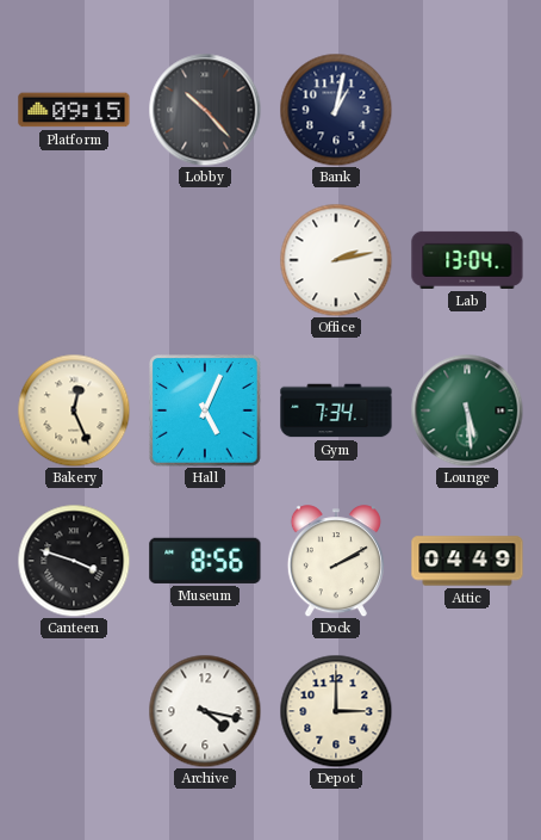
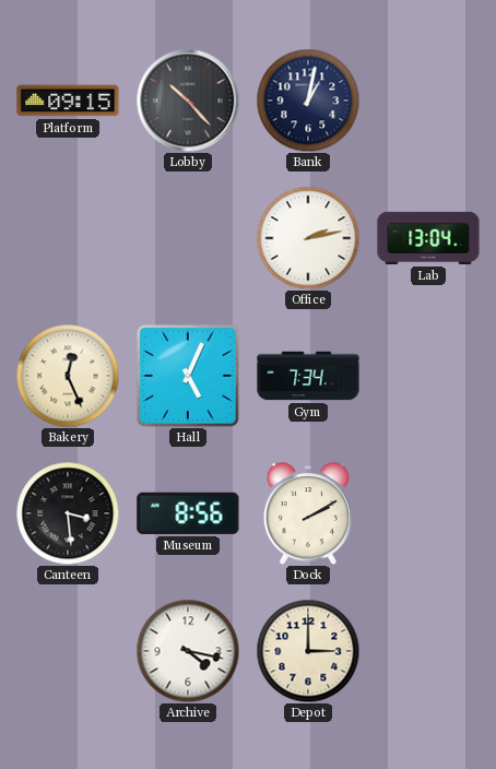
Lounge: 5:29 -> none
Canteen: 3:48 -> 3:29
Attic: 04:49 -> none
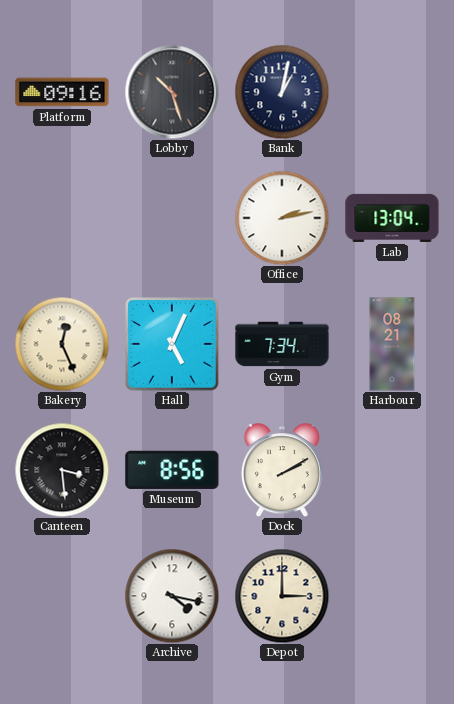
Platform: 09:15 -> 09:16
Lobby: 10:23 -> 10:27
Harbour: none -> 08:21
